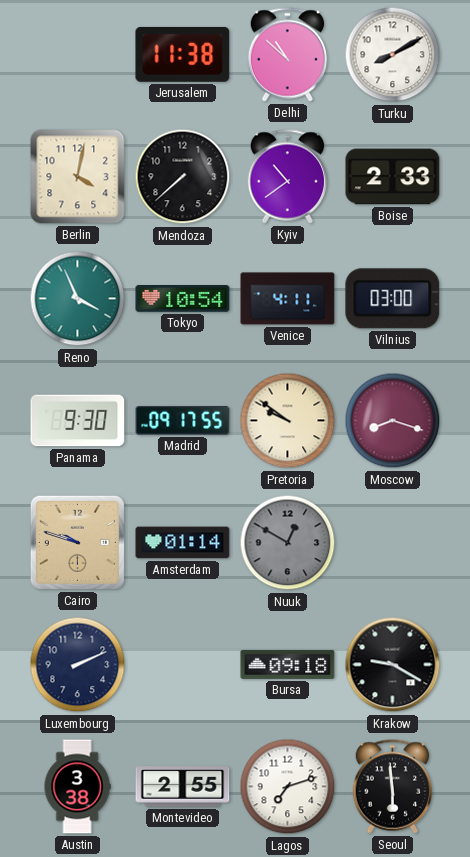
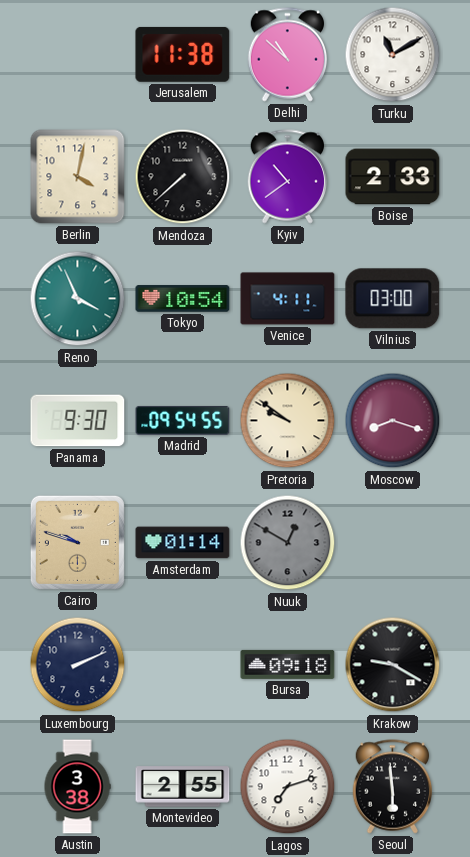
Turku: 8:10 -> 11:10
Madrid: 09:17 -> 09:54
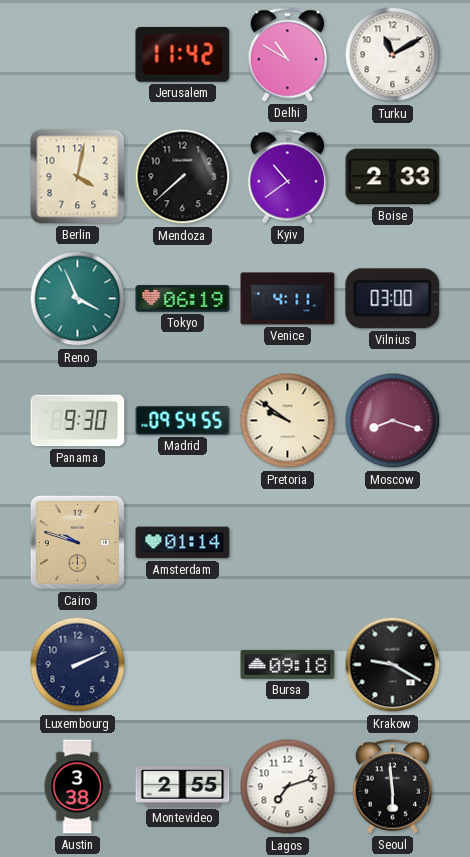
Jerusalem: 11:38 -> 11:42
Delhi: 10:52 -> 10:50
Tokyo: 10:54 -> 06:19
Nuuk: 12:50 -> none
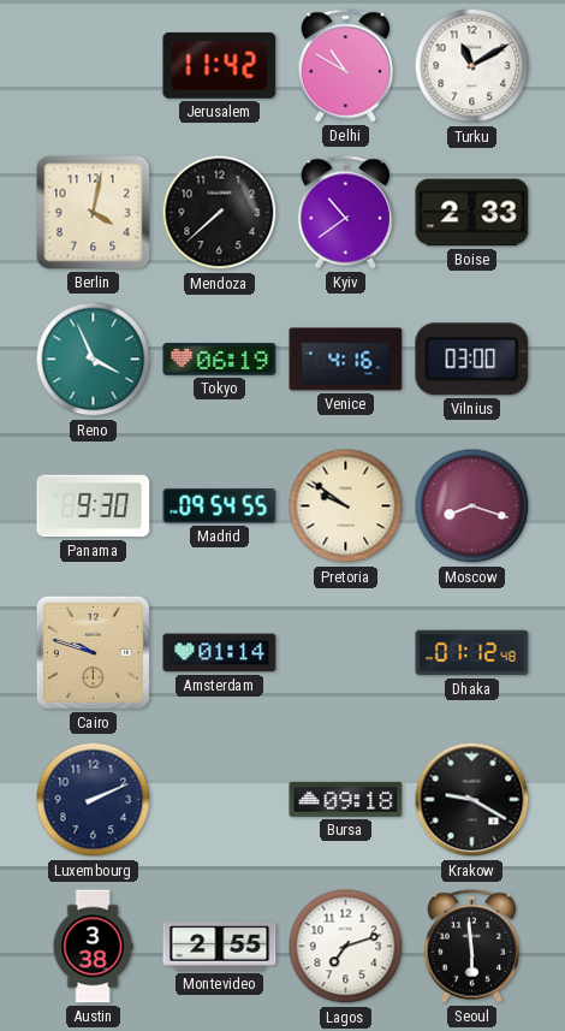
Venice: 4:11 -> 4:16
Dhaka: none -> 01:12
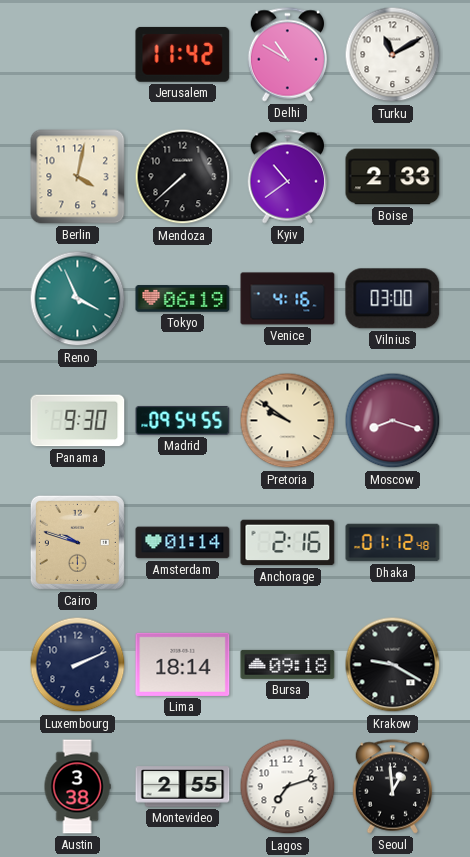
Anchorage: none -> 2:16
Lima: none -> 18:14
Seoul: 5:59 -> 12:59
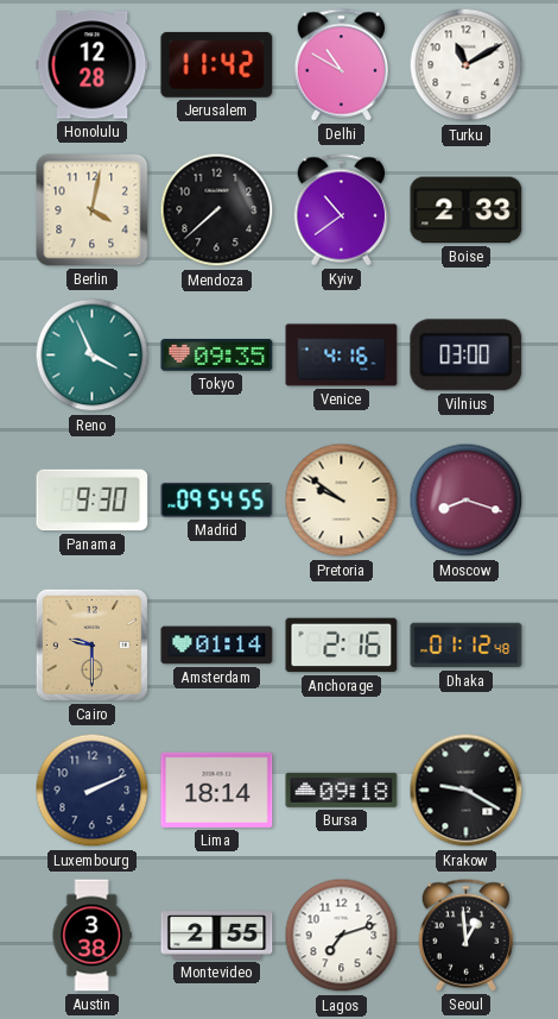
Honolulu: none -> 12:28
Tokyo: 06:19 -> 09:35
Cairo: 9:48 -> 9:30
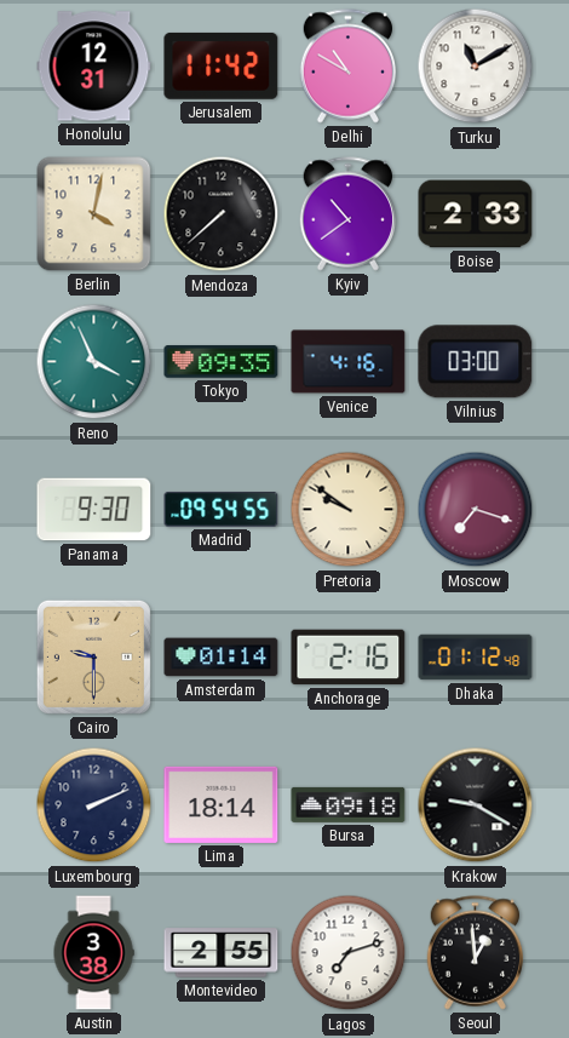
Honolulu: 12:28 -> 12:31
Moscow: 8:18 -> 7:18
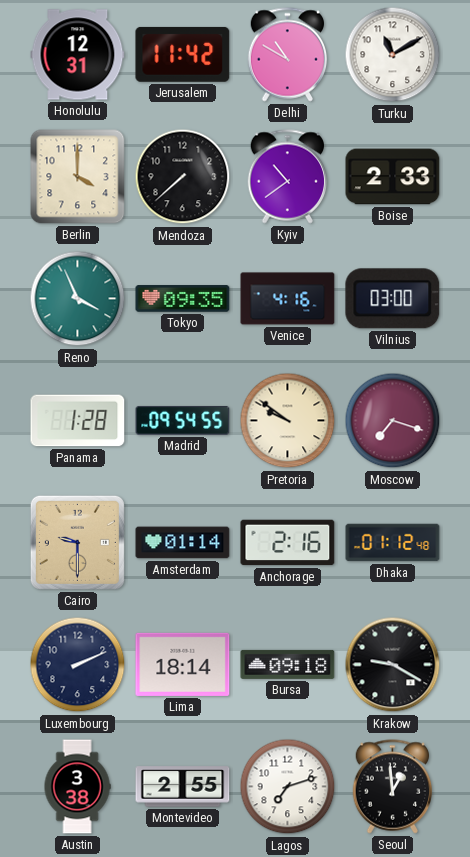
Berlin: 4:02 -> 4:00
Panama: 9:30 -> 1:28
